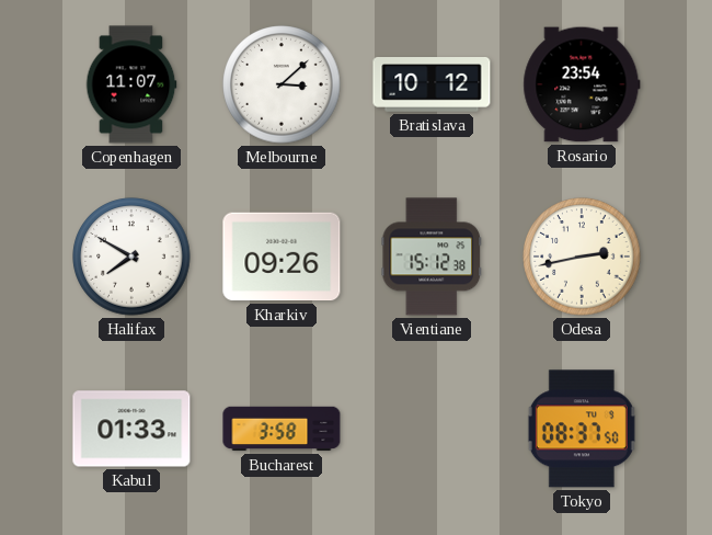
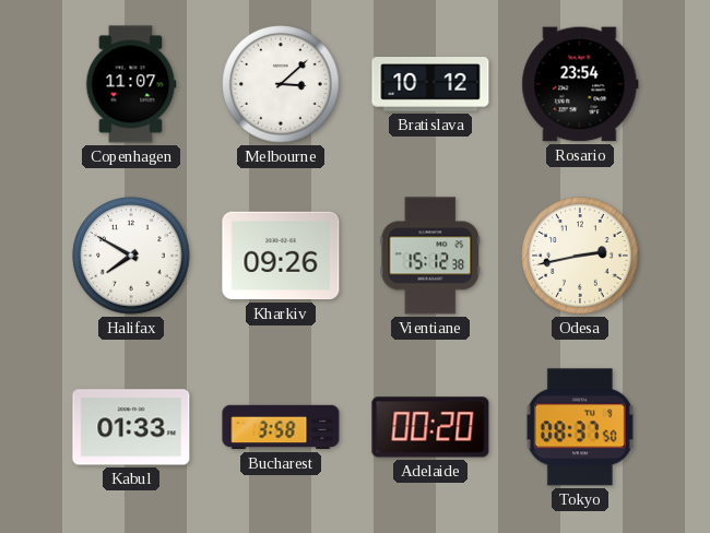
Adelaide: none -> 00:20
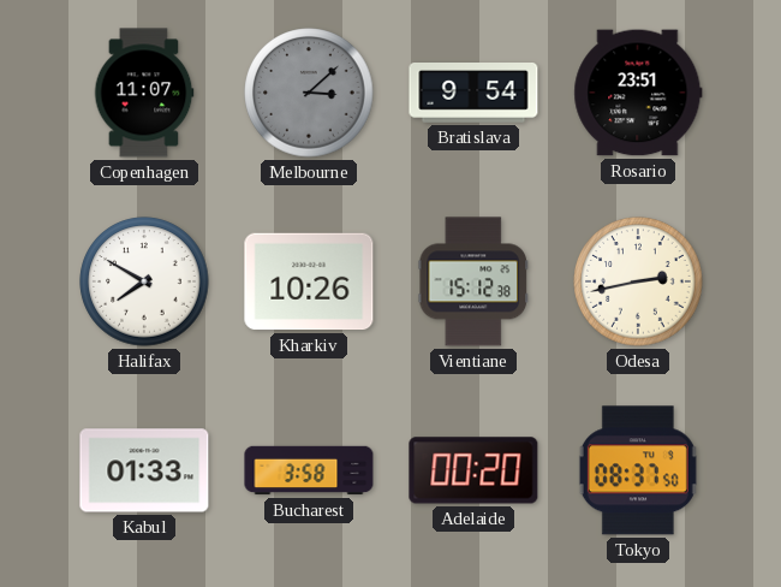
Melbourne dial: white -> grey
Bratislava: 10:12 -> 9:54
Rosario: 23:54 -> 23:51
Kharkiv: 09:26 -> 10:26
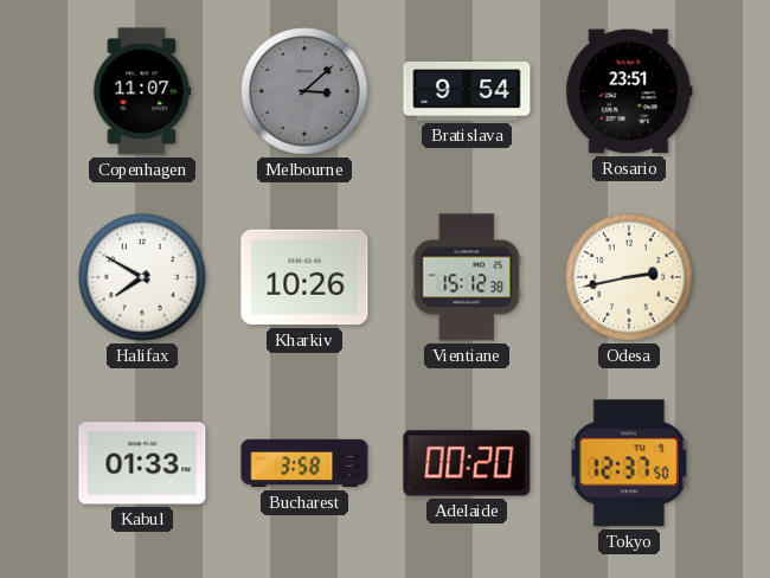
Tokyo: 08:37 -> 12:37
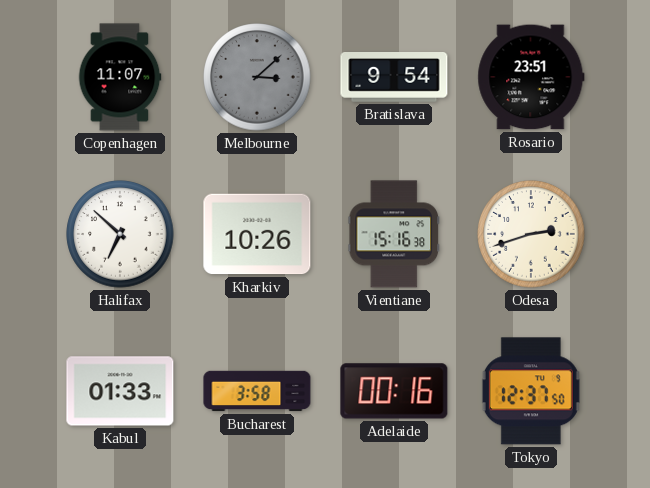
Halifax: 7:50 -> 6:52
Vientiane: 15:12 -> 15:16
Odesa: 2:43 -> 2:42
Adelaide: 00:20 -> 00:16
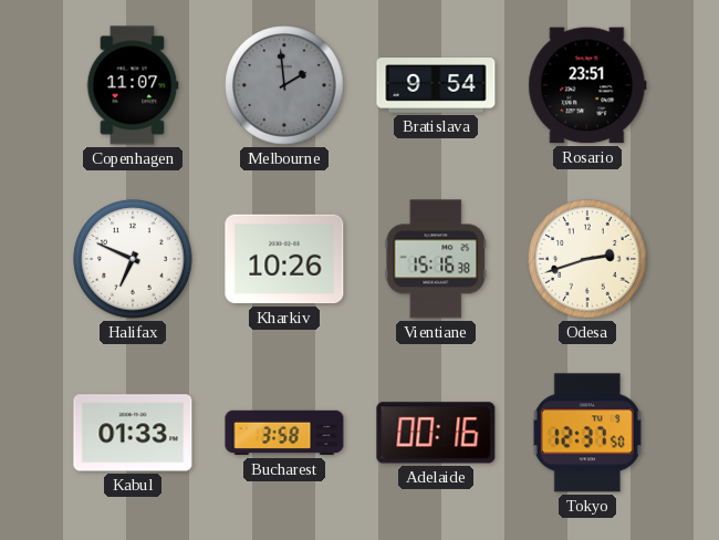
Melbourne: 3:08 -> 1:59
Halifax: 6:52 -> 6:49
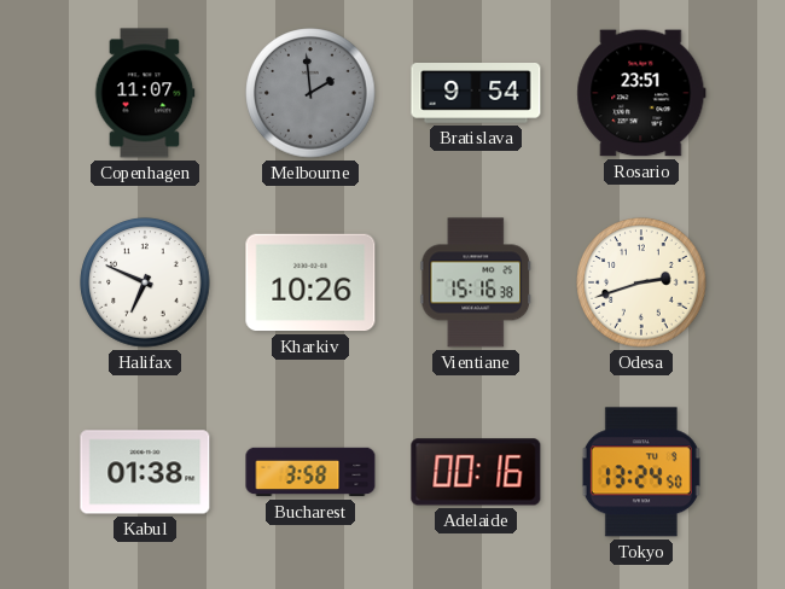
Kabul: 01:33 -> 01:38
Tokyo: 12:37 -> 13:24
